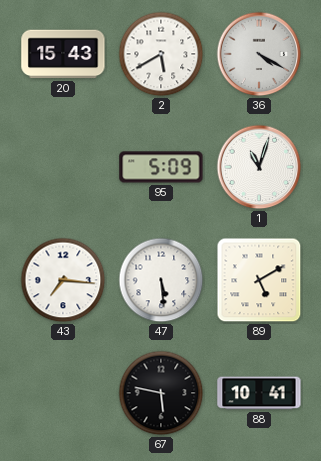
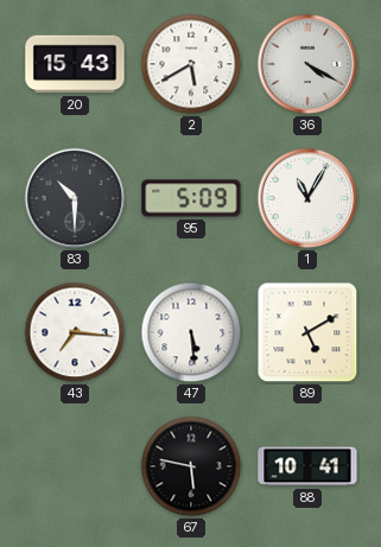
83: none -> 10:30
1: 11:03 -> 11:05
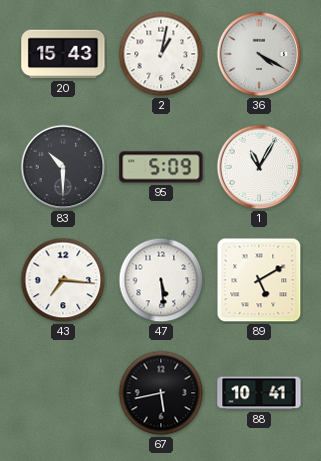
2: 5:40 -> 1:02
67: 5:47 -> 5:43
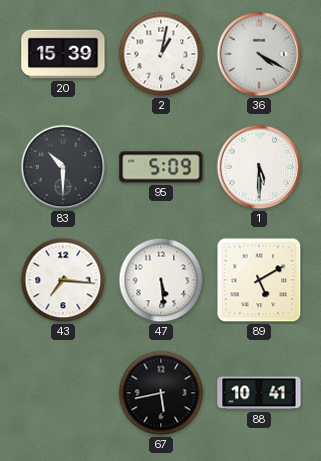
20: 15:43 -> 15:39
1: 11:05 -> 5:30
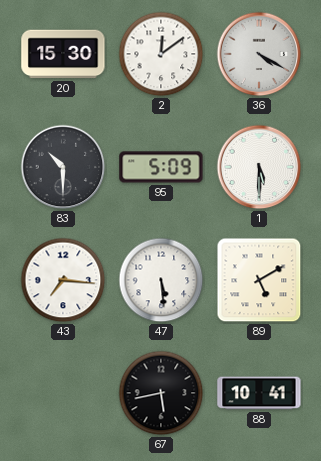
20: 15:39 -> 15:30
2: 1:02 -> 12:09
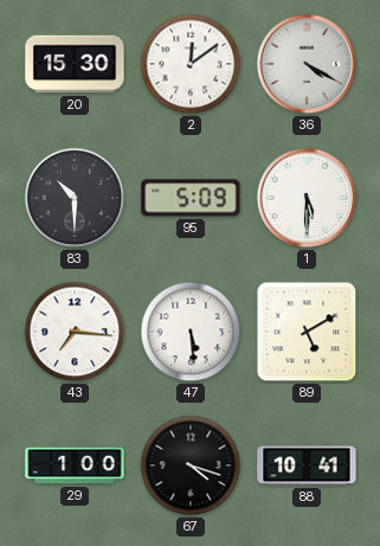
29: none -> 1:00
67: 5:43 -> 4:18
